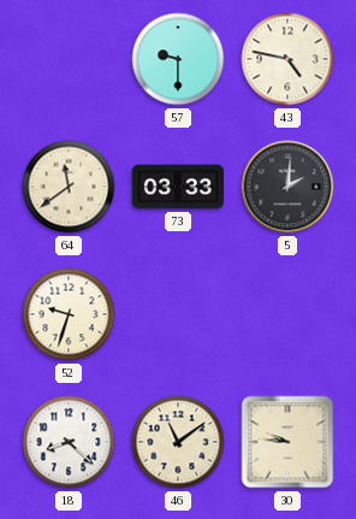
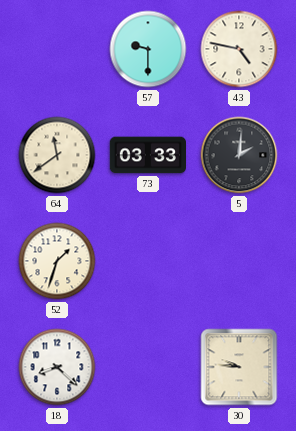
52: 9:33 -> 1:33
46: 11:09 -> none
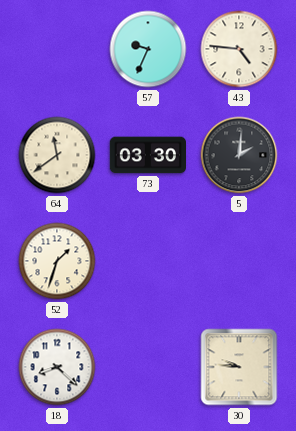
57: 9:30 -> 9:34
43: 4:47 -> 4:46
73: 03:33 -> 03:30
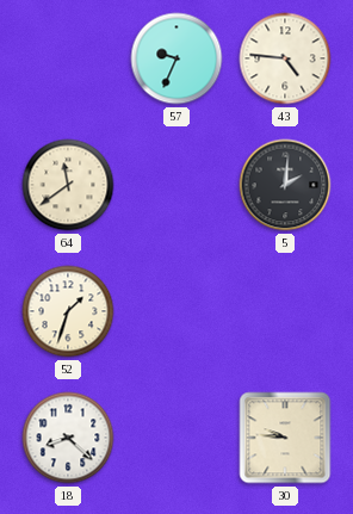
73: 03:30 -> none
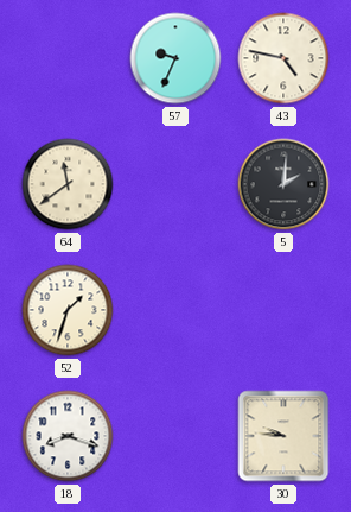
43: 4:46 -> 4:47
18: 8:22 -> 8:18
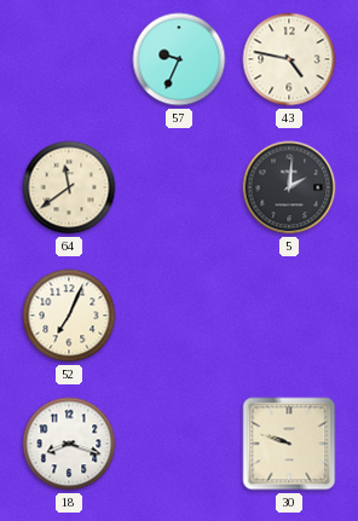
52: 1:33 -> 7:04
30: 9:46 -> 9:48
